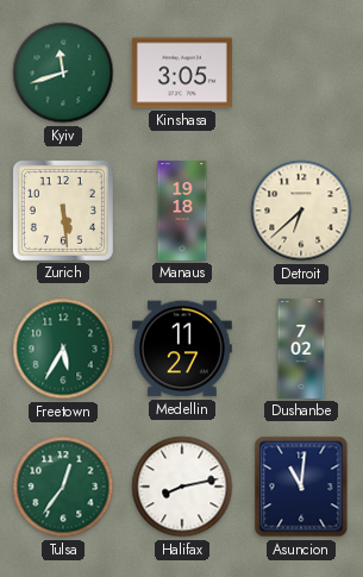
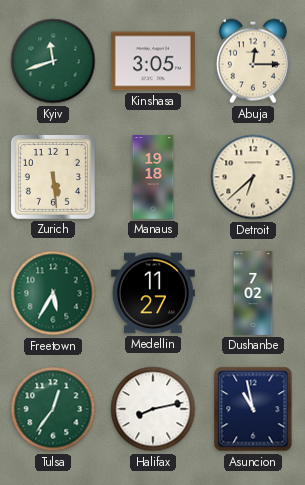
Abuja: none -> 12:15
Asuncion: 11:01 -> 10:58
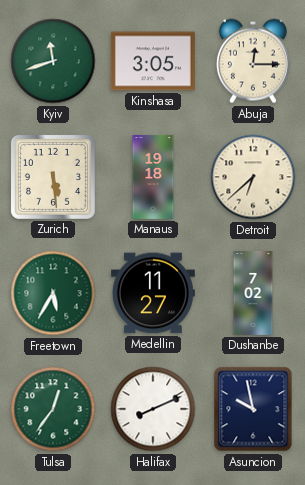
Halifax: 8:13 -> 8:11
Asuncion: 10:58 -> 9:58
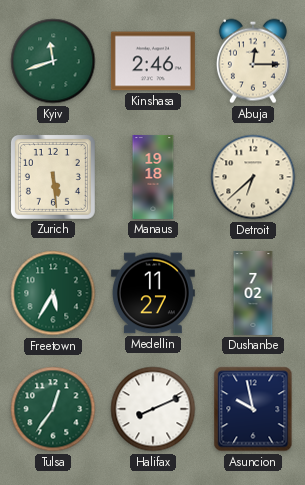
Kinshasa: 3:05 -> 2:46
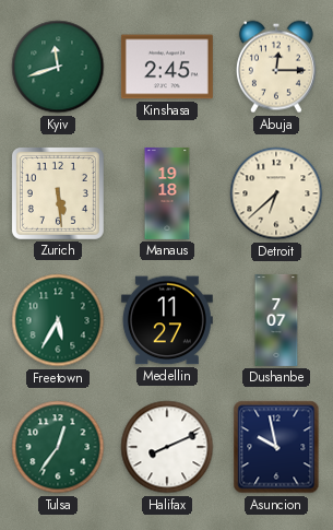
Kinshasa: 2:46 -> 2:45
Dushanbe: 7:02 -> 7:07
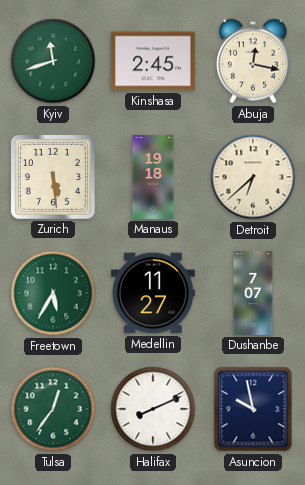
Abuja: 12:15 -> 12:17
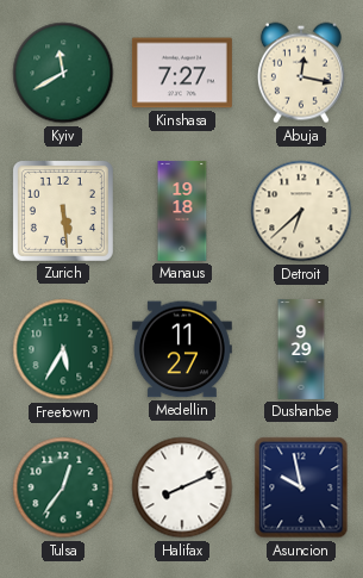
Kyiv: 11:42 -> 11:40
Kinshasa: 2:45 -> 7:27
Dushanbe: 7:07 -> 9:29
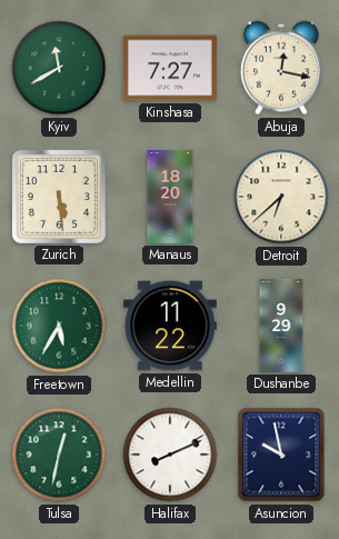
Manaus: 19:18 -> 18:20
Medellin: 11:27 -> 11:22
Tulsa: 12:36 -> 12:32
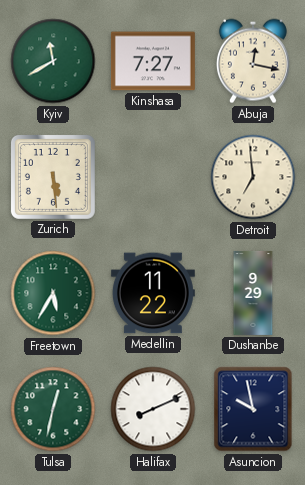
Manaus: 18:20 -> none
Detroit: 6:38 -> 6:59
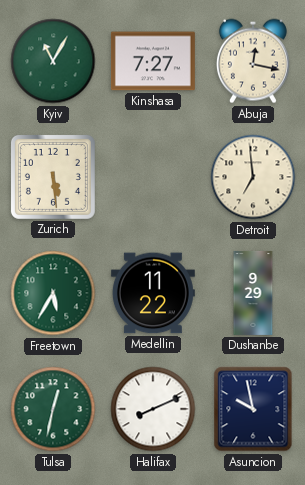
Kyiv: 11:40 -> 11:05
